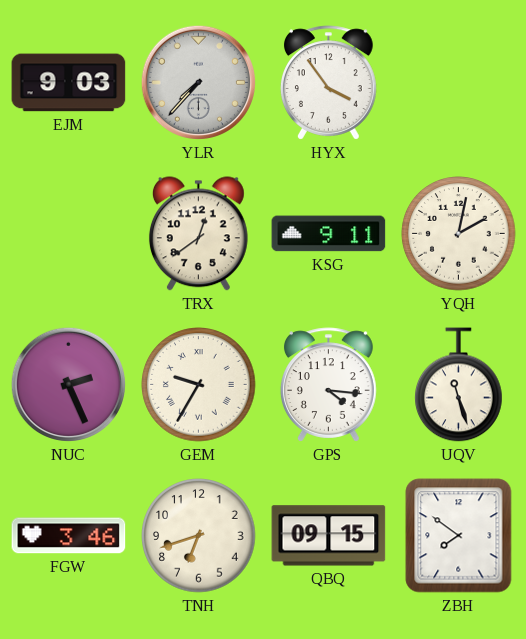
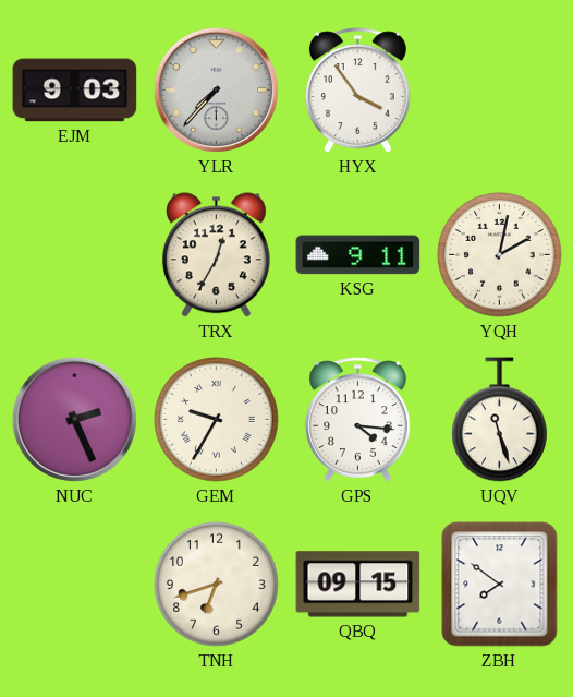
TRX: 12:39 -> 12:35
FGW: 3:46 -> none
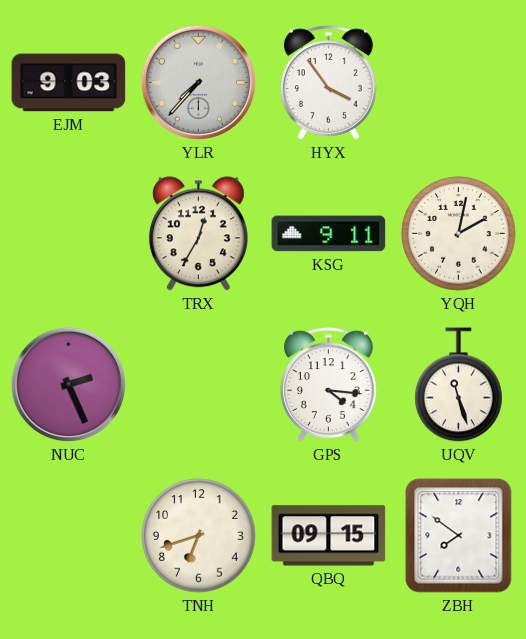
GEM: 9:35 -> none
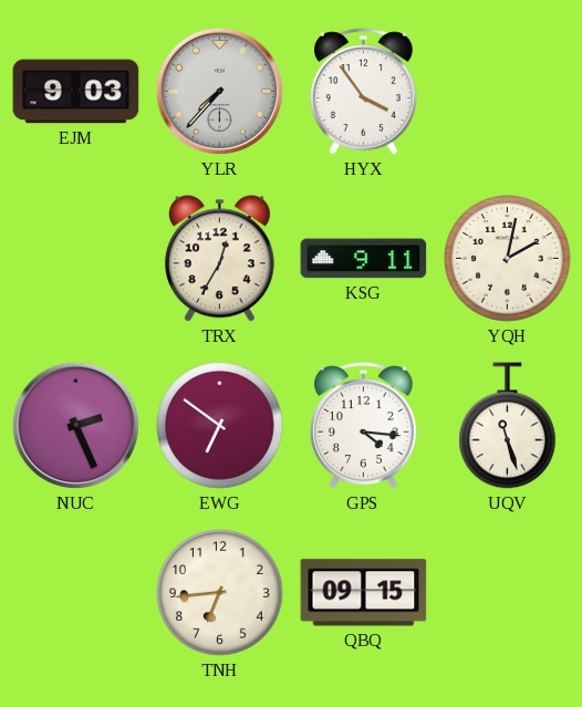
EWG: none -> 6:51
TNH: 6:42 -> 6:44
ZBH: 7:51 -> none
